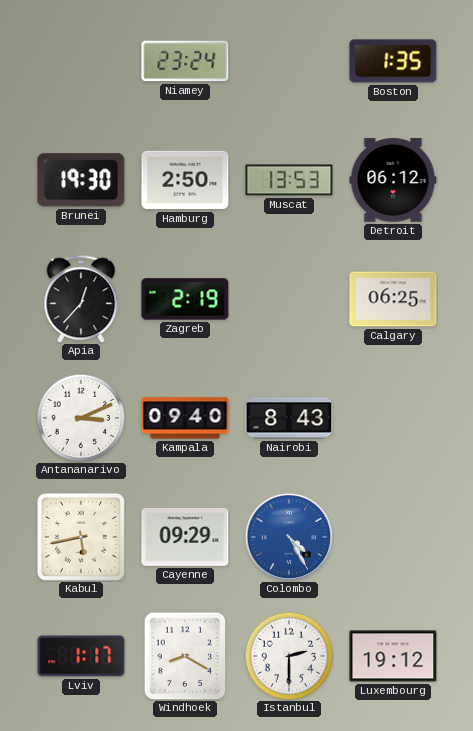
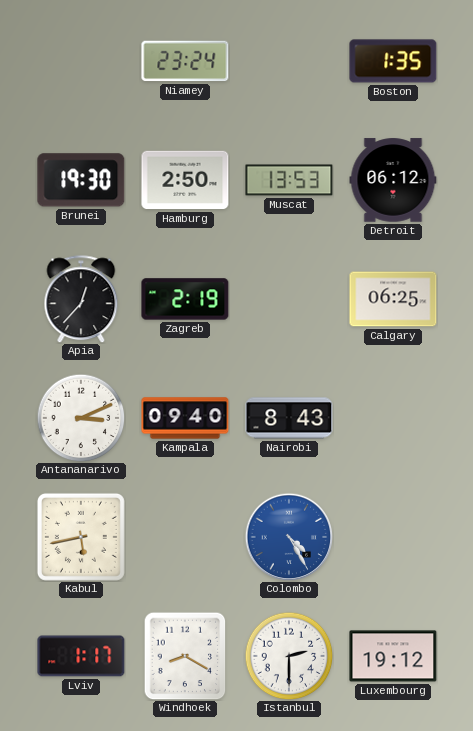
Cayenne: 09:29 -> none
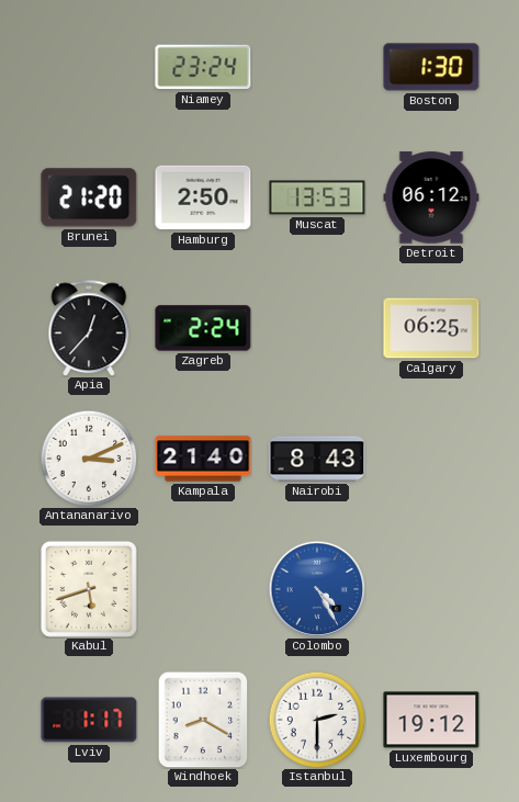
Boston: 1:35 -> 1:30
Brunei: 19:30 -> 21:20
Zagreb: 2:19 -> 2:24
Kampala: 09:40 -> 21:40
Kabul: 5:43 -> 5:42
